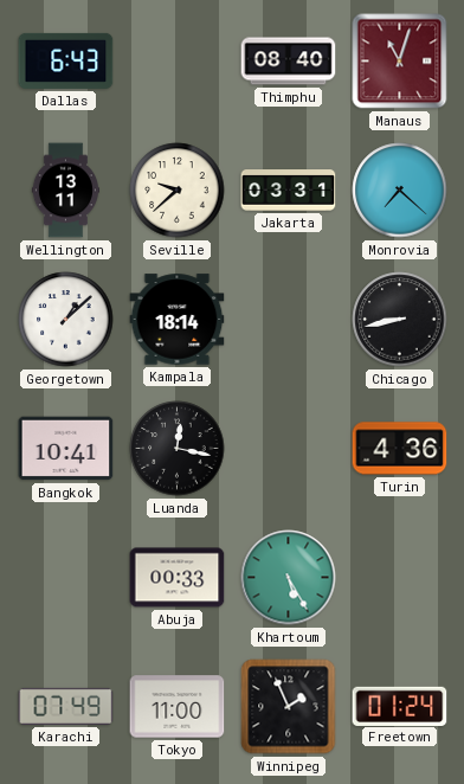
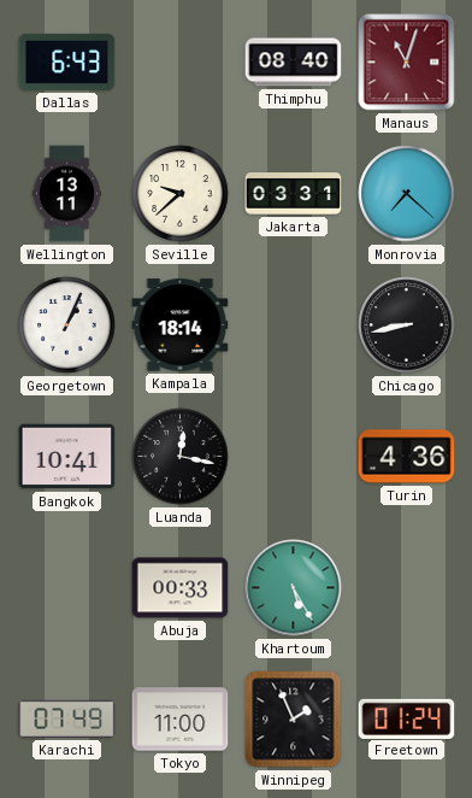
Georgetown: 1:08 -> 1:04
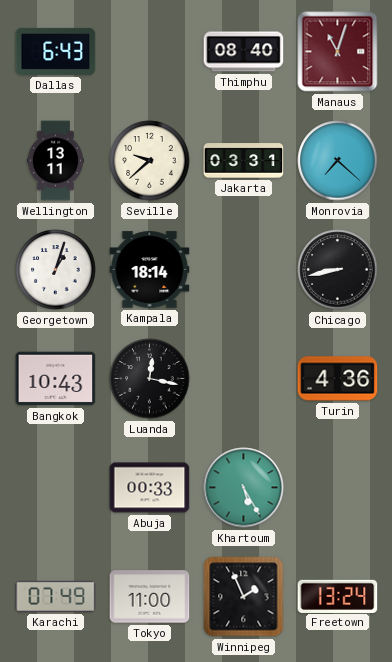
Georgetown: 1:04 -> 1:03
Bangkok: 10:41 -> 10:43
Freetown: 01:24 -> 13:24
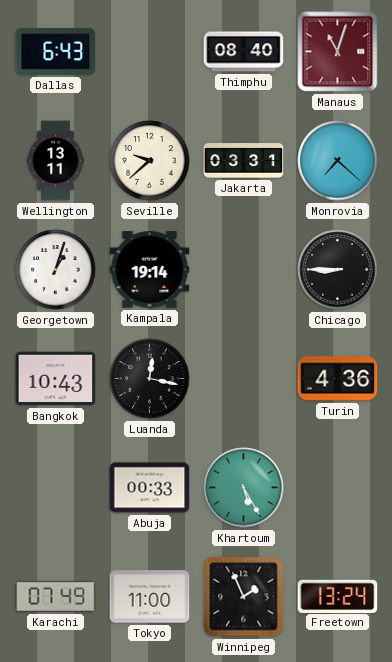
Kampala: 18:14 -> 19:14
Chicago: 8:43 -> 8:45
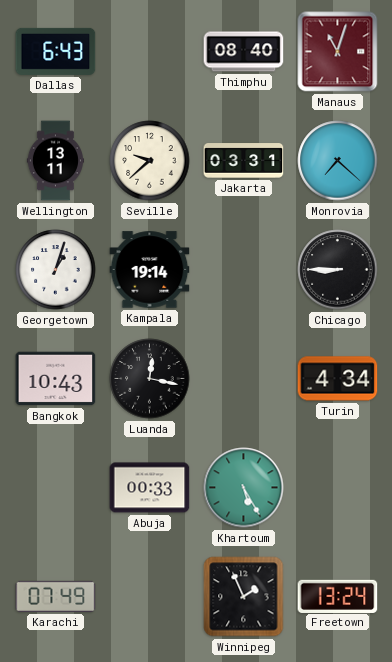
Turin: 4:36 -> 4:34
Tokyo: 11:00 -> none
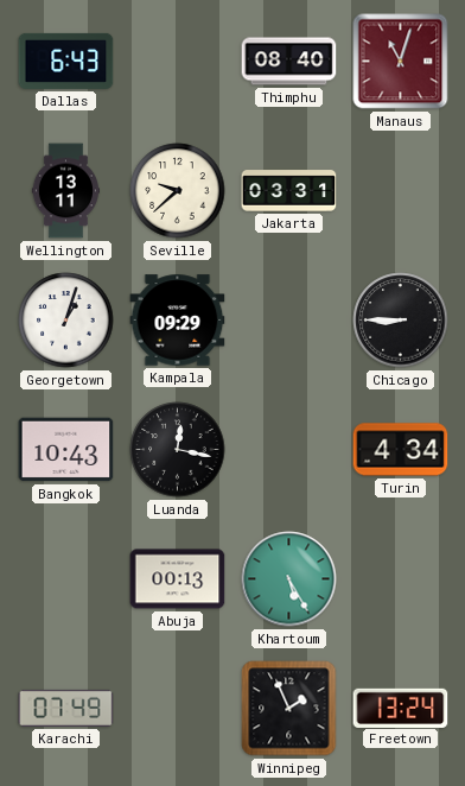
Monrovia: 7:22 -> none
Kampala: 19:14 -> 09:29
Abuja: 00:33 -> 00:13
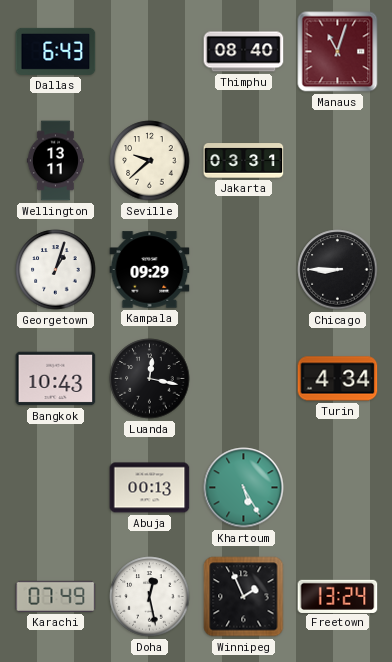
Doha: none -> 12:28
